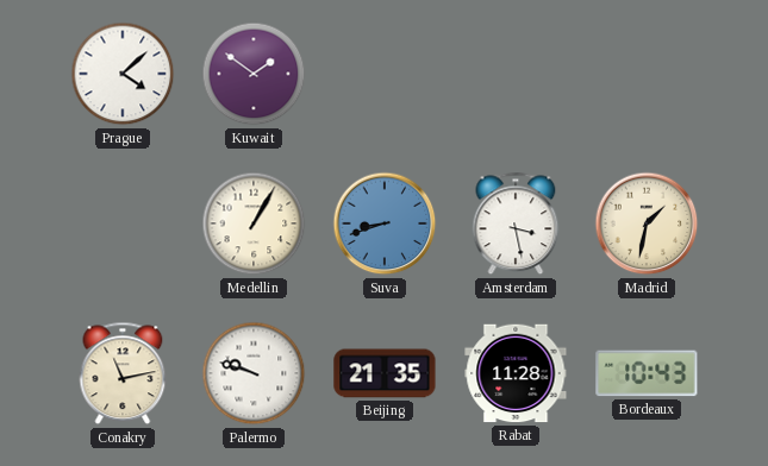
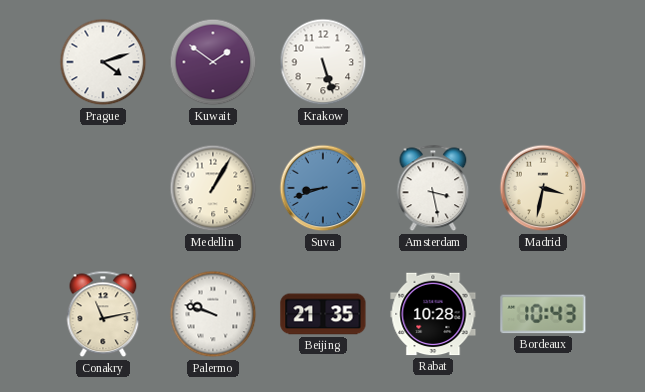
Prague: 4:08 -> 4:12
Krakow: none -> 5:27
Madrid: 1:32 -> 3:32
Rabat: 11:28 -> 10:28
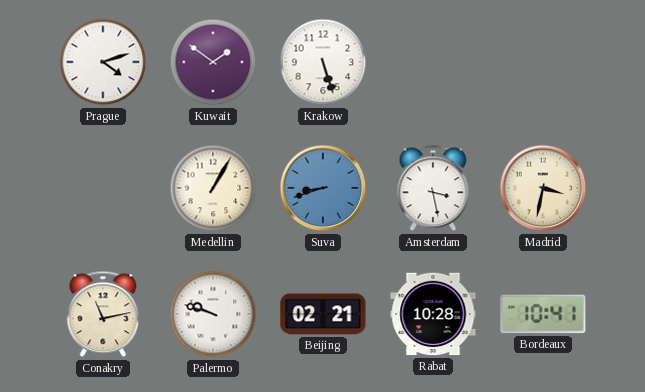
Beijing: 21:35 -> 02:21
Bordeaux: 10:43 -> 10:41
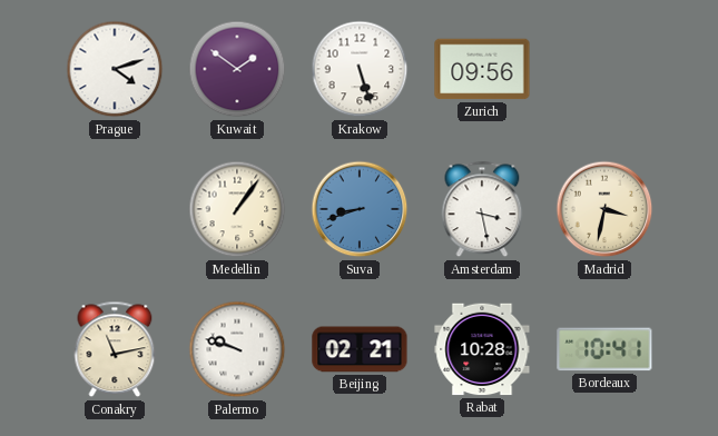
Zurich: none -> 09:56
Medellin: 1:05 -> 1:06
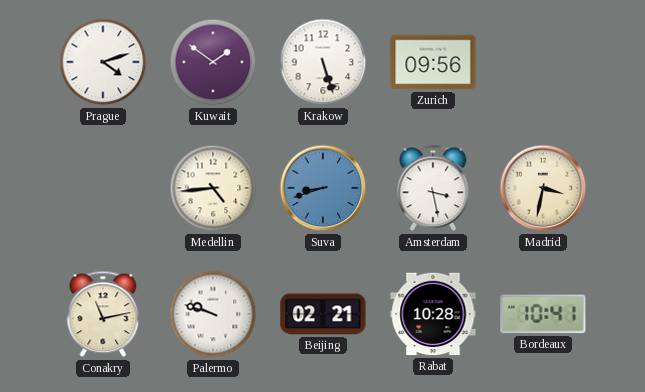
Medellin: 1:06 -> 4:44
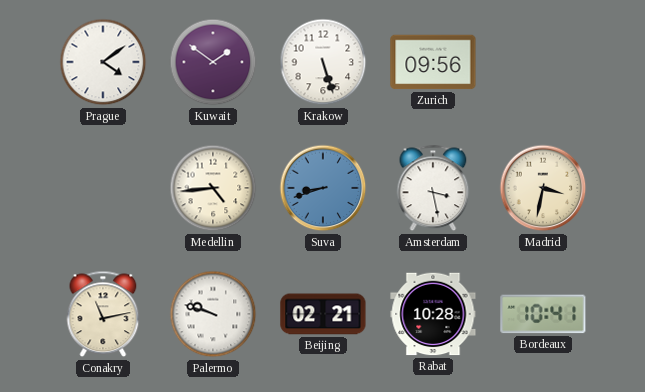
Prague: 4:12 -> 4:09
